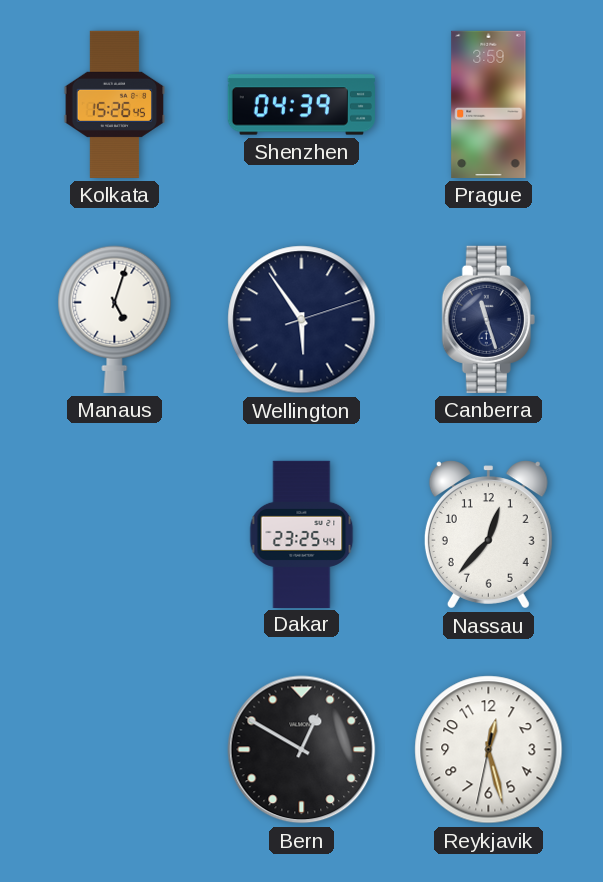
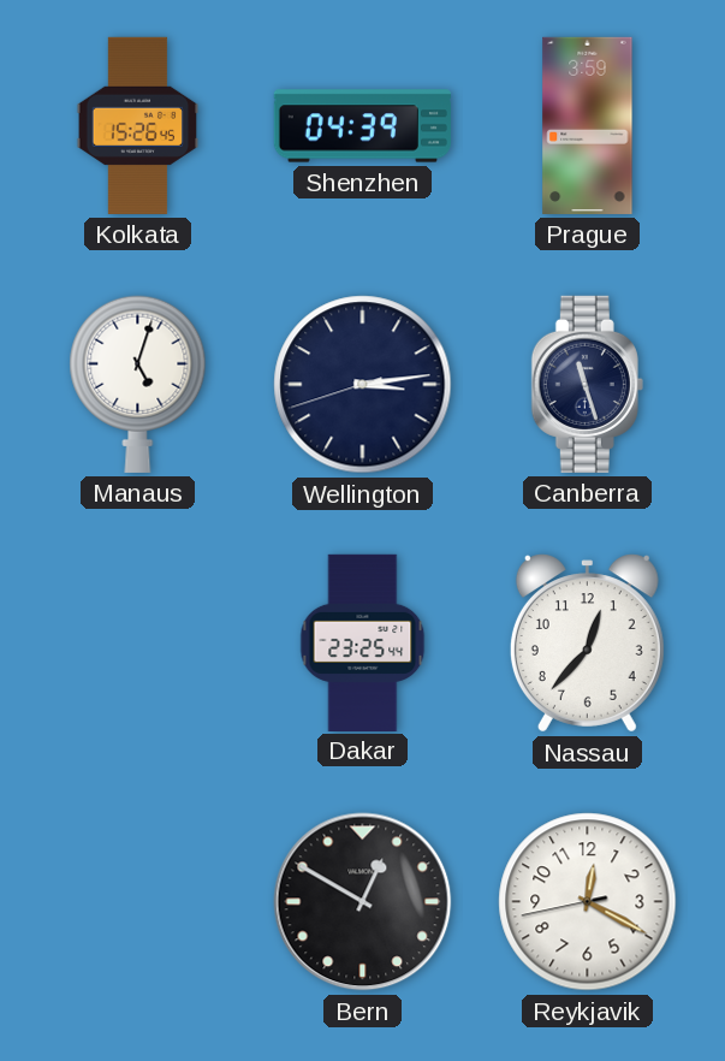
Wellington: 5:54 -> 3:13
Reykjavik: 12:27 -> 12:19
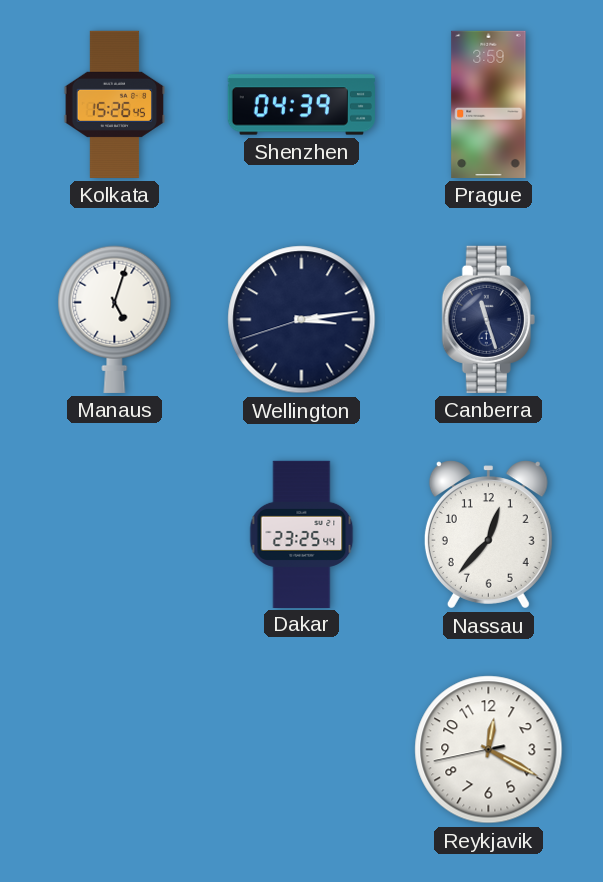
Bern: 12:50 -> none
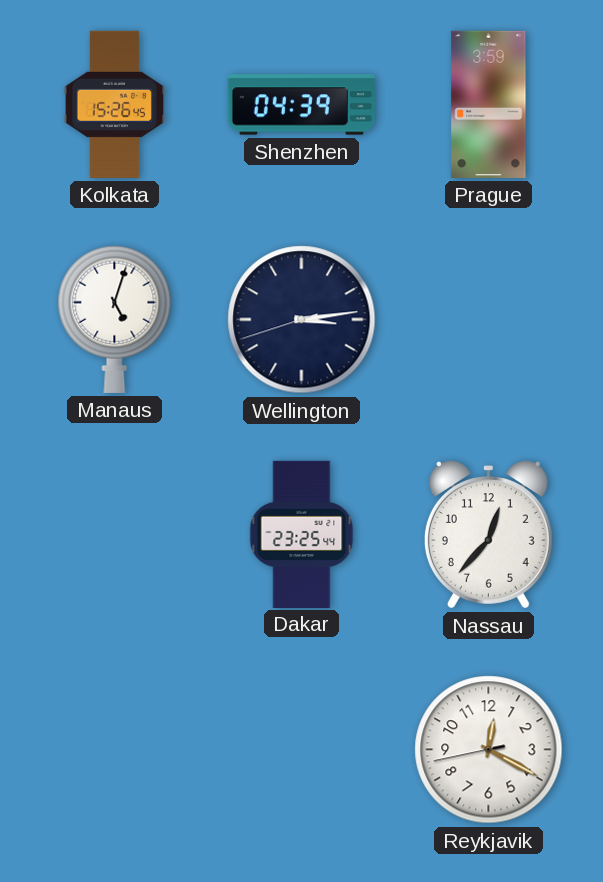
Canberra: 11:27 -> none
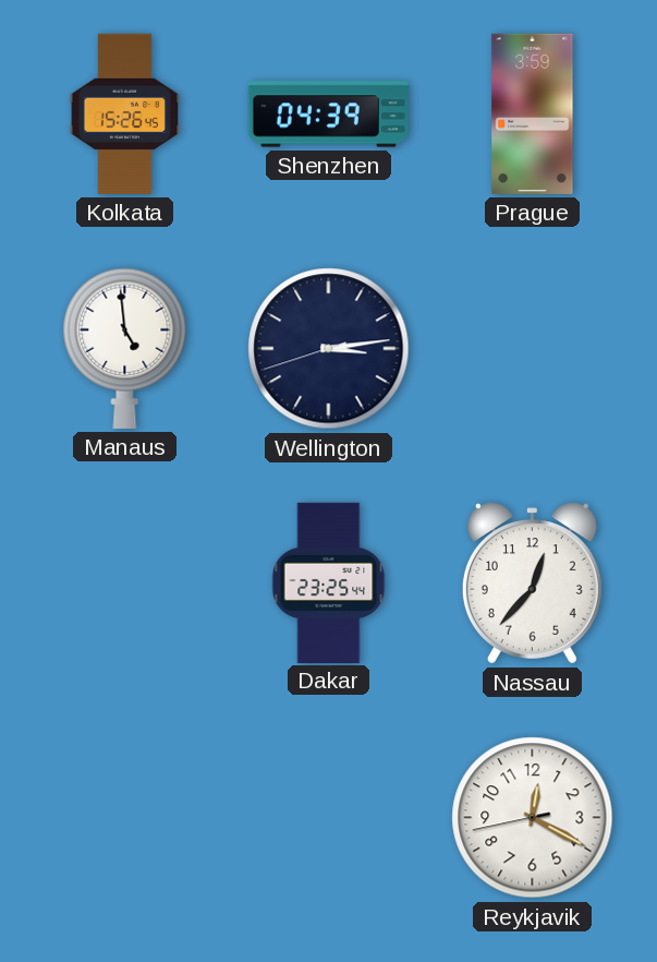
Manaus: 5:03 -> 4:59
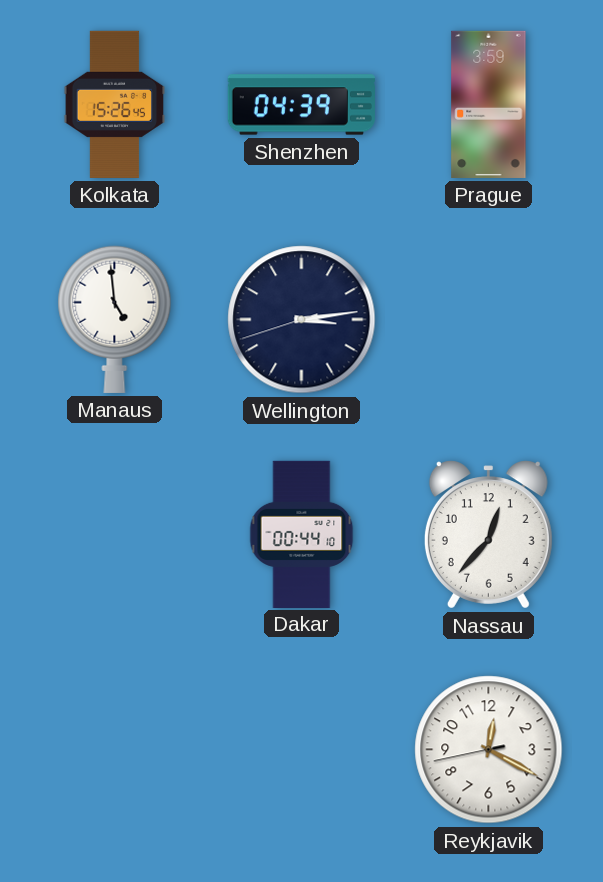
Dakar: 23:25 -> 00:44
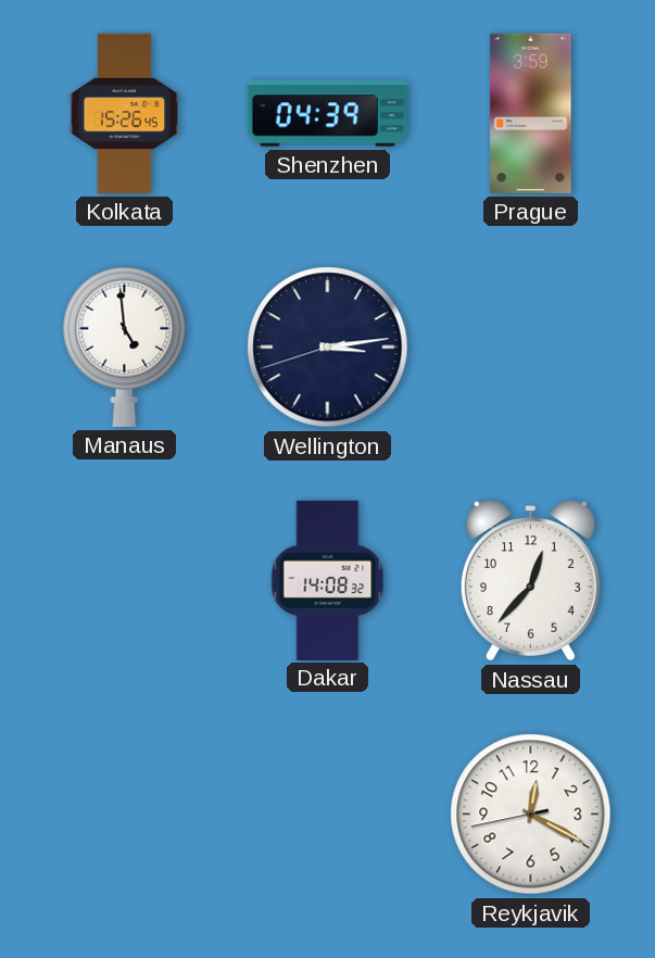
Dakar: 00:44 -> 14:08
